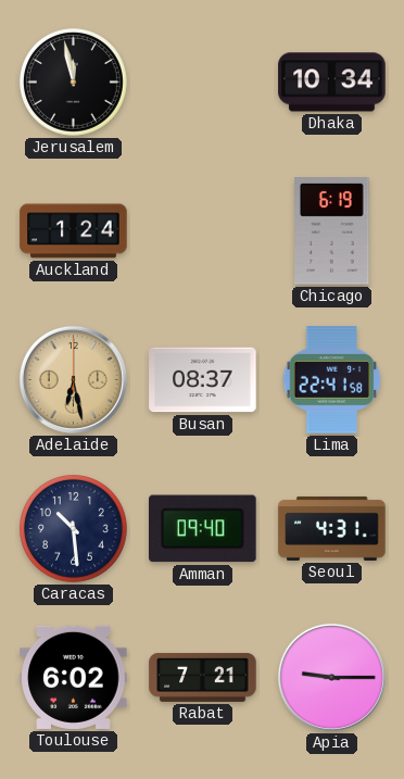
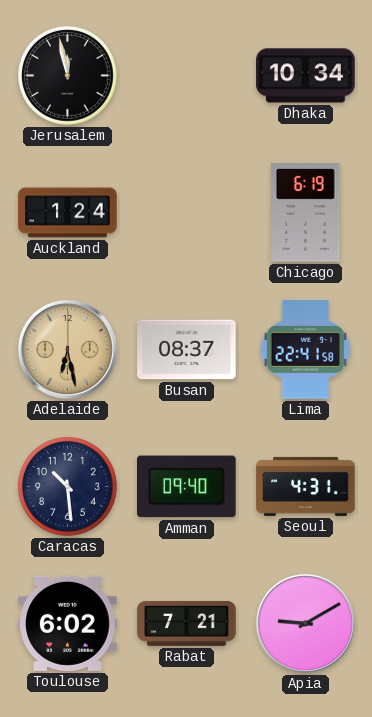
Apia: 9:15 -> 9:10
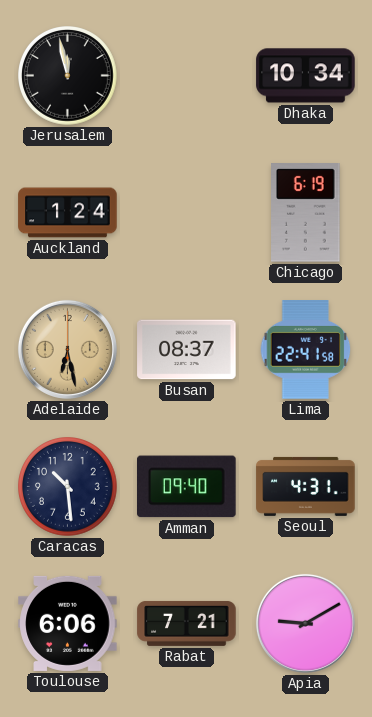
Toulouse: 6:02 -> 6:06
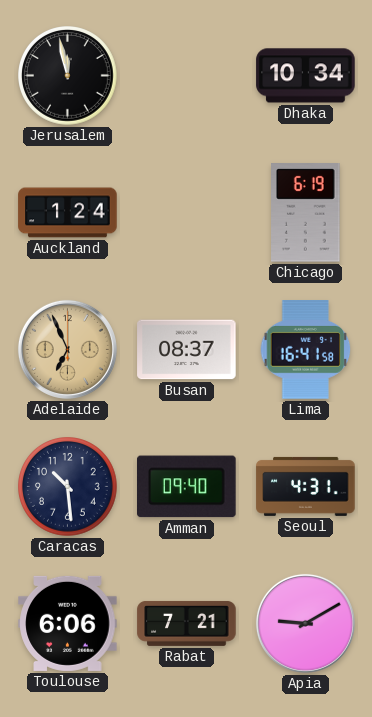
Adelaide: 6:28 -> 6:56
Lima: 22:41 -> 16:41
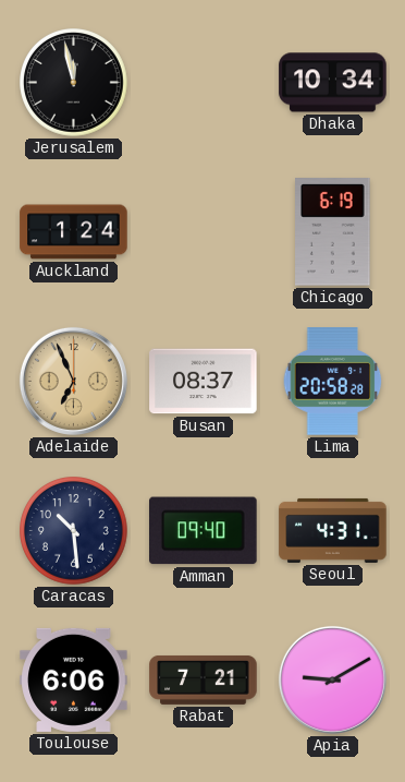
Lima: 16:41 -> 20:58
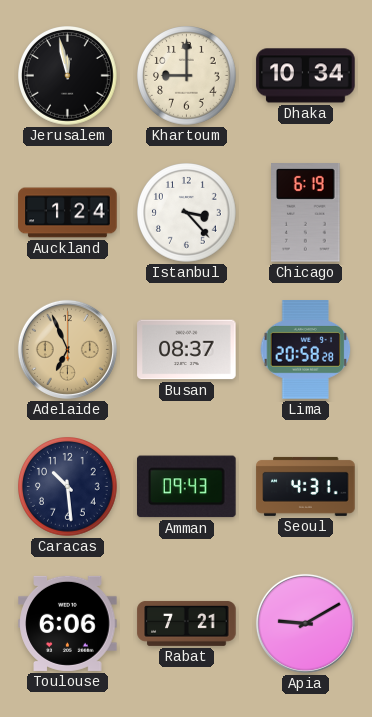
Khartoum: none -> 9:00
Istanbul: none -> 3:23
Amman: 09:40 -> 09:43
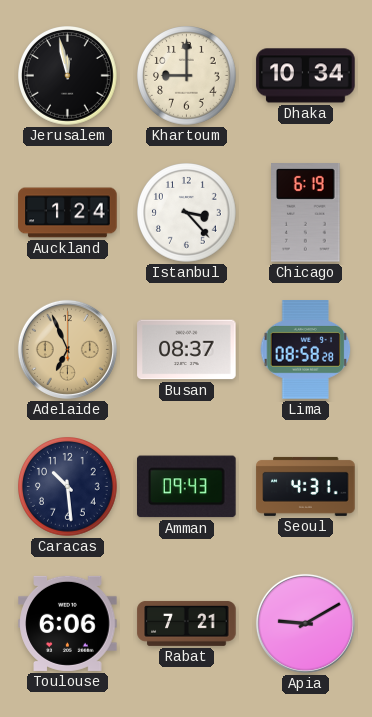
Lima: 20:58 -> 08:58
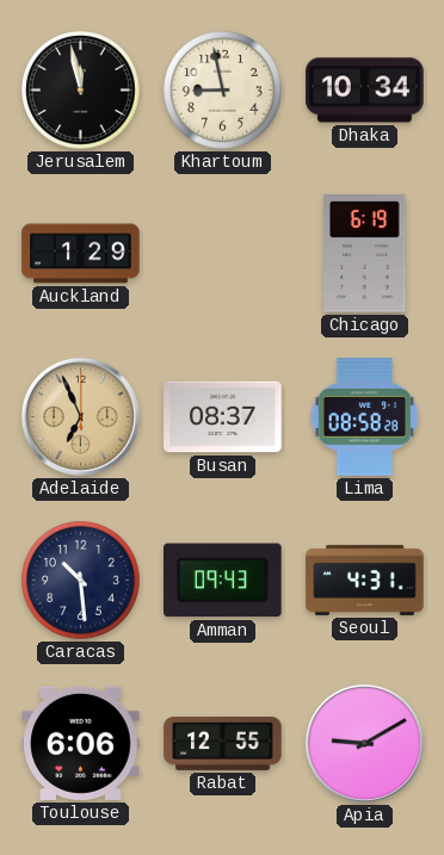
Khartoum: 9:00 -> 8:58
Auckland: 1:24 -> 1:29
Istanbul: 3:23 -> none
Rabat: 7:21 -> 12:55
